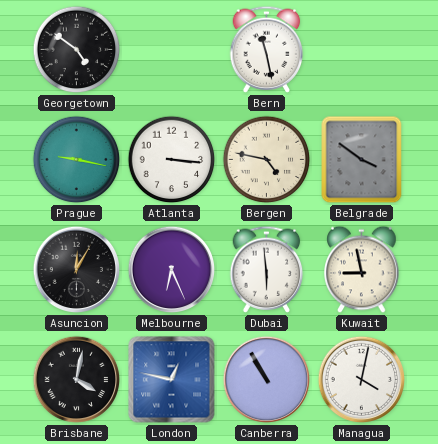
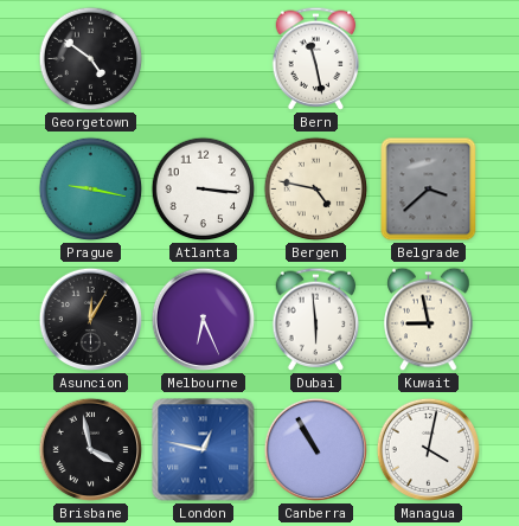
Belgrade: 3:51 -> 3:38
Brisbane: 4:02 -> 3:58
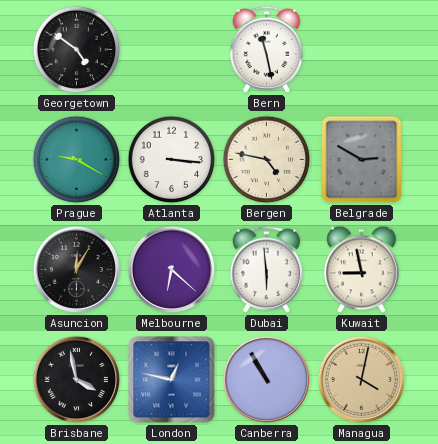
Prague: 9:17 -> 9:20
Belgrade: 3:38 -> 2:50
Melbourne: 6:26 -> 6:22
Managua dial: white -> champagne
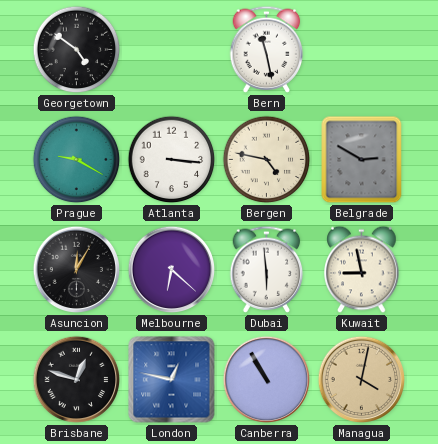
Brisbane: 3:58 -> 12:48
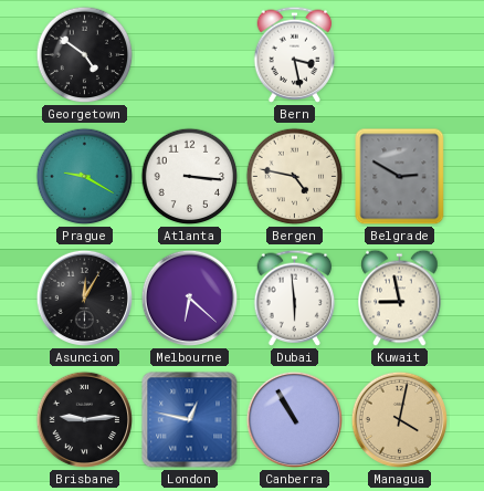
Bern: 11:28 -> 3:28
Brisbane: 12:48 -> 9:14
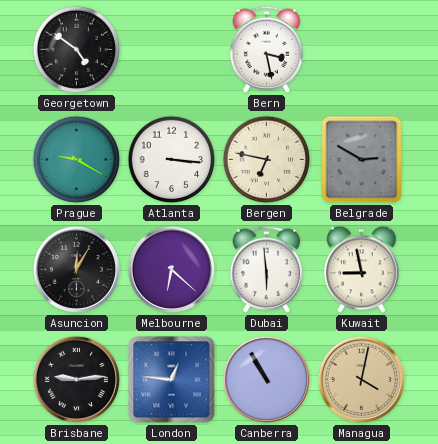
Bergen: 4:47 -> 6:47
London: 12:47 -> 12:46
